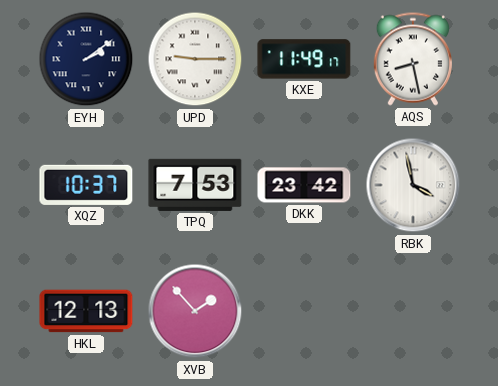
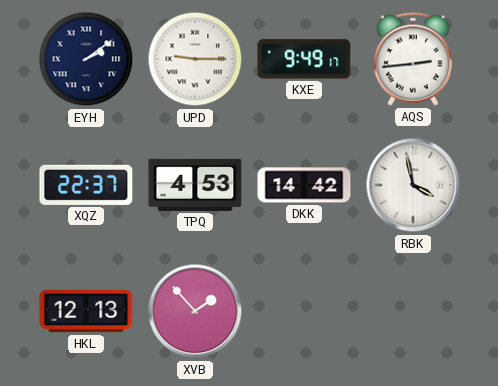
KXE: 11:49 -> 9:49
AQS: 8:28 -> 2:44
XQZ: 10:37 -> 22:37
TPQ: 7:53 -> 4:53
DKK: 23:42 -> 14:42
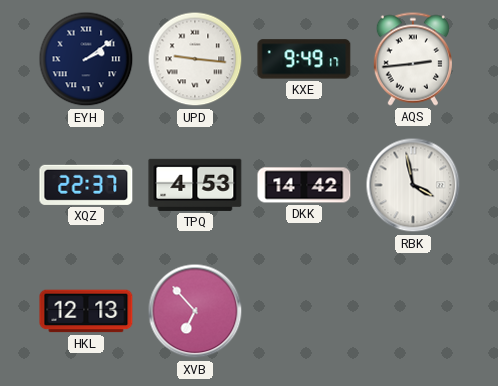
UPD: 9:15 -> 9:16
XVB: 1:53 -> 6:53
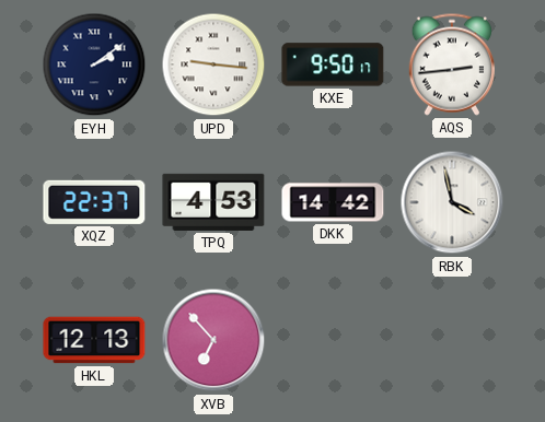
KXE: 9:49 -> 9:50
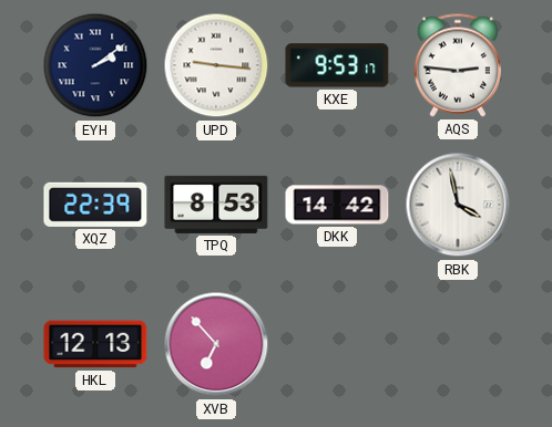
KXE: 9:50 -> 9:53
AQS: 2:44 -> 2:46
XQZ: 22:37 -> 22:39
TPQ: 4:53 -> 8:53
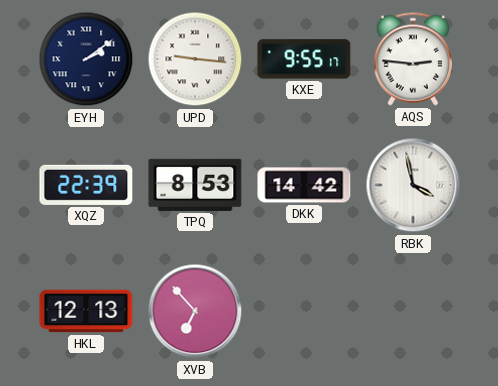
KXE: 9:53 -> 9:55
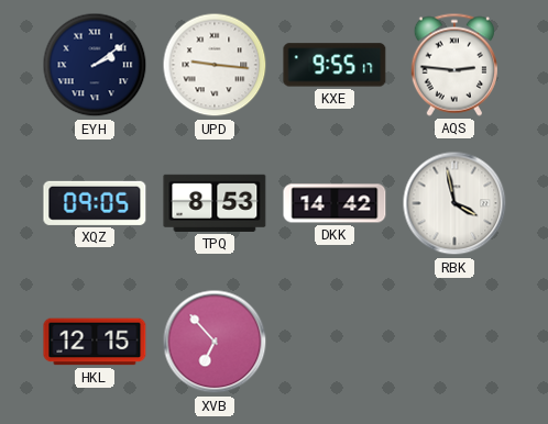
XQZ: 22:39 -> 09:05
HKL: 12:13 -> 12:15
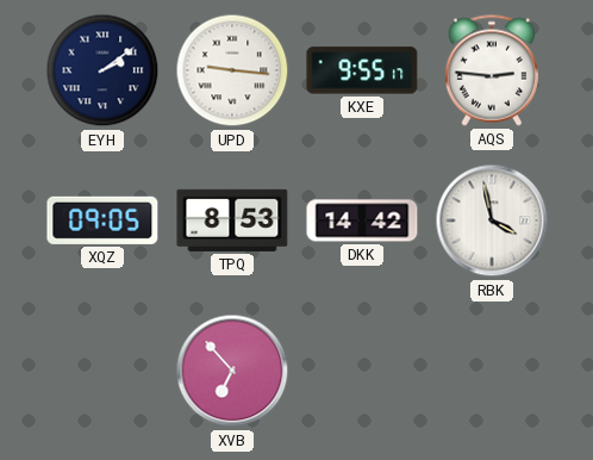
HKL: 12:15 -> none
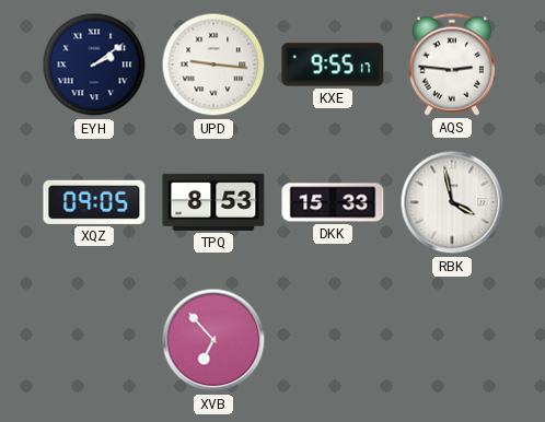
DKK: 14:42 -> 15:33
